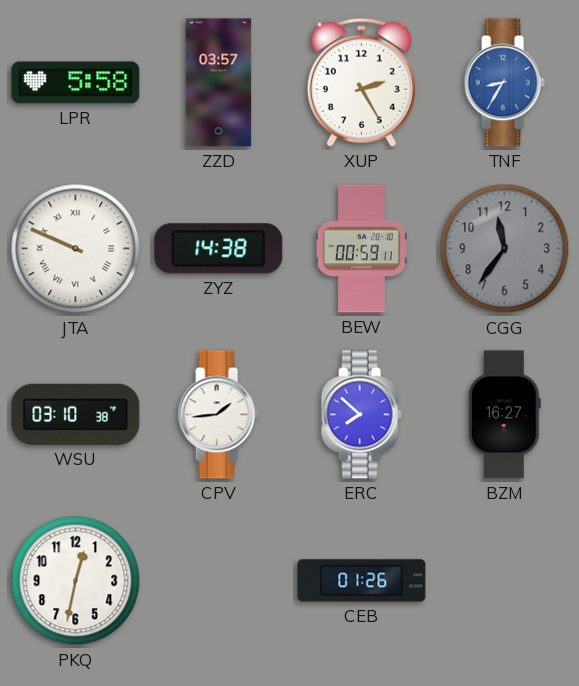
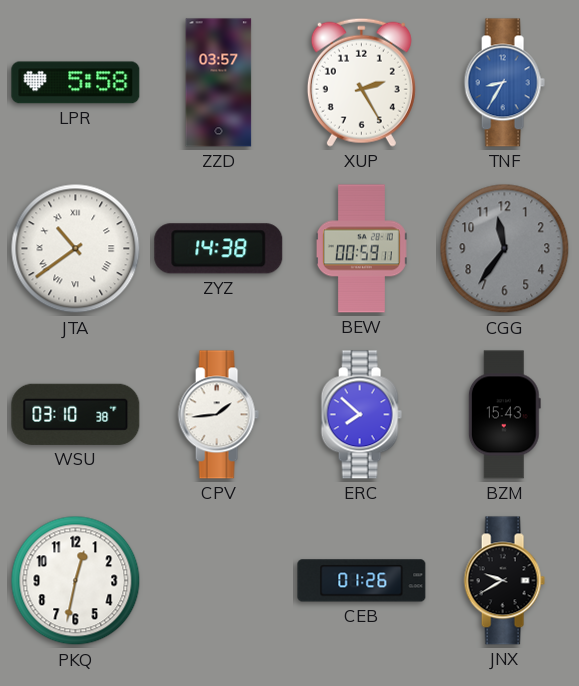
JTA: 9:49 -> 10:39
BZM: 16:27 -> 15:43
JNX: none -> 9:40
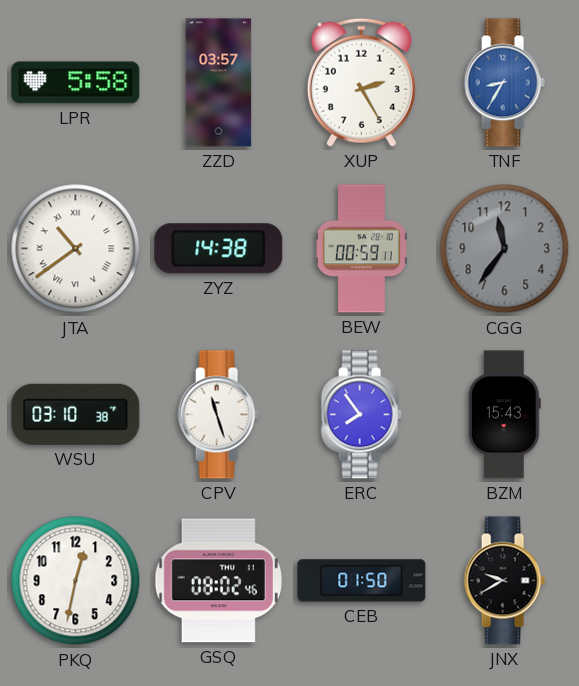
CPV: 1:44 -> 11:27
ERC: 7:52 -> 7:54
GSQ: none -> 08:02
CEB: 01:26 -> 01:50
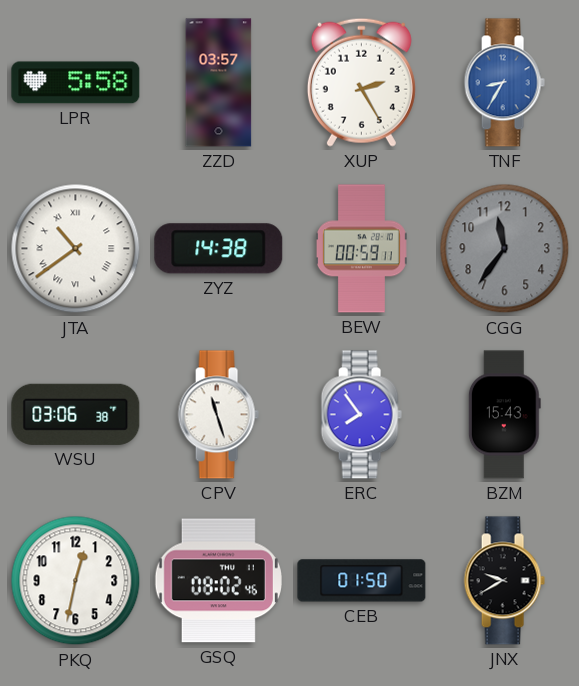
WSU: 03:10 -> 03:06
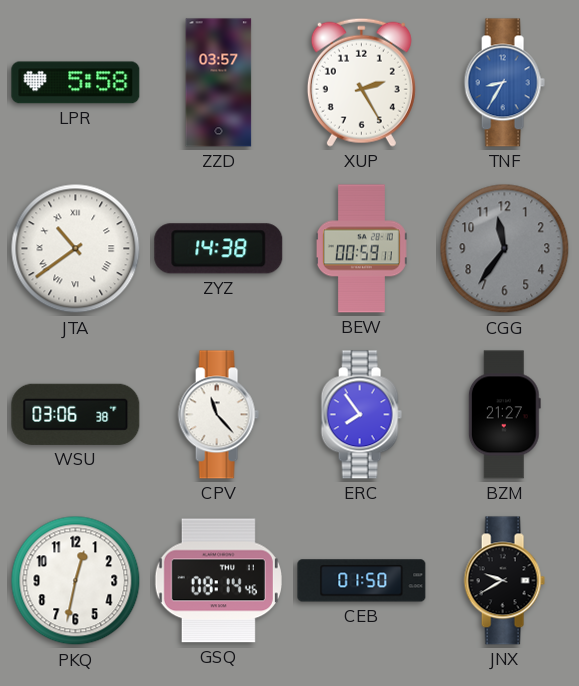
CPV: 11:27 -> 11:23
BZM: 15:43 -> 21:27
GSQ: 08:02 -> 08:14
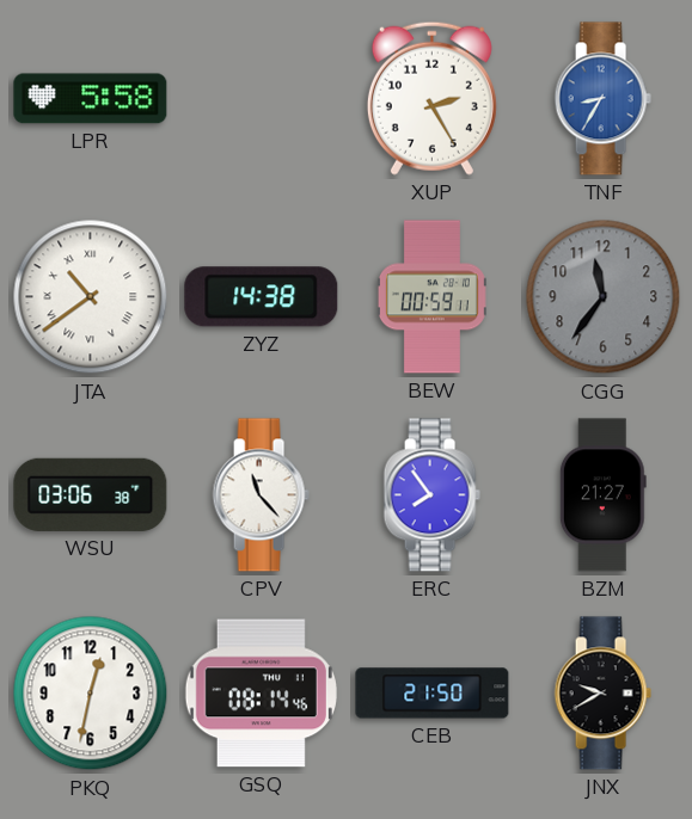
ZZD: 03:57 -> none
CEB: 01:50 -> 21:50
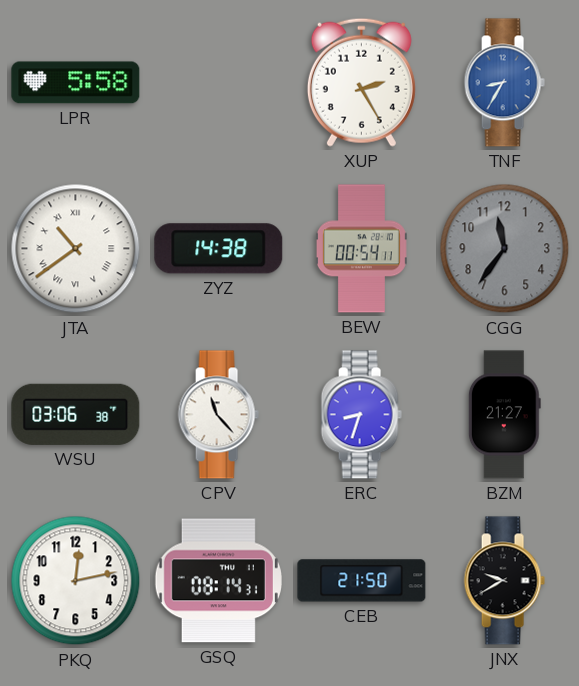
BEW: 00:59 -> 00:54
ERC: 7:54 -> 8:33
PKQ: 12:32 -> 12:13
GSQ: 08:14:46 -> 08:14:31
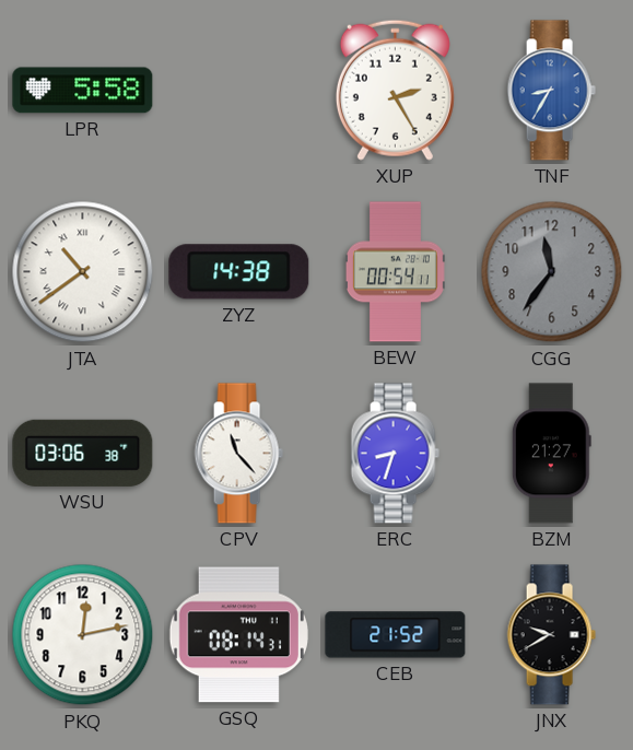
CEB: 21:50 -> 21:52
